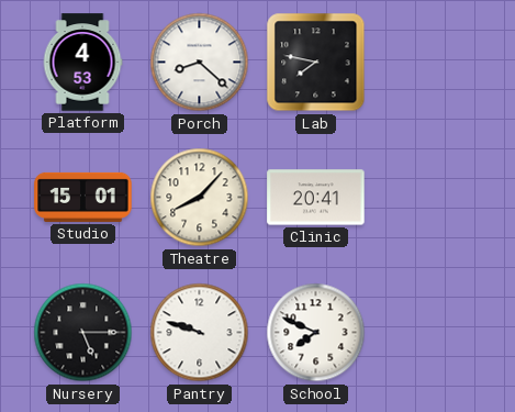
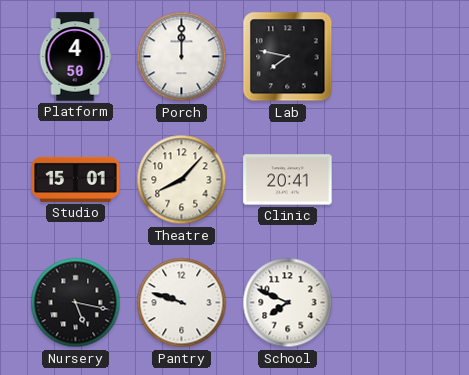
Platform: 4:53 -> 4:50
Porch: 8:22 -> 12:00
Nursery: 5:15 -> 5:17
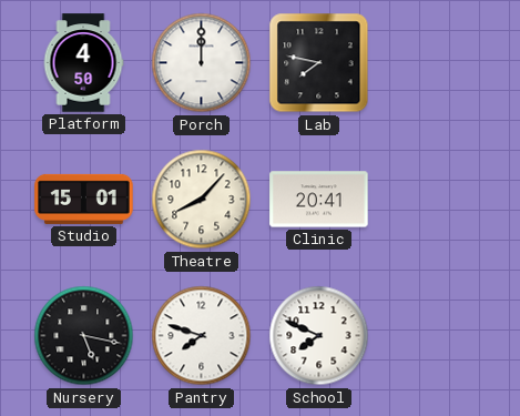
Pantry: 9:48 -> 7:48
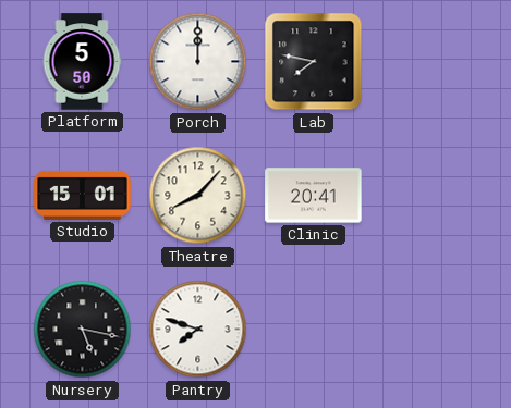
Platform: 4:50 -> 5:50
School: 7:49 -> none
